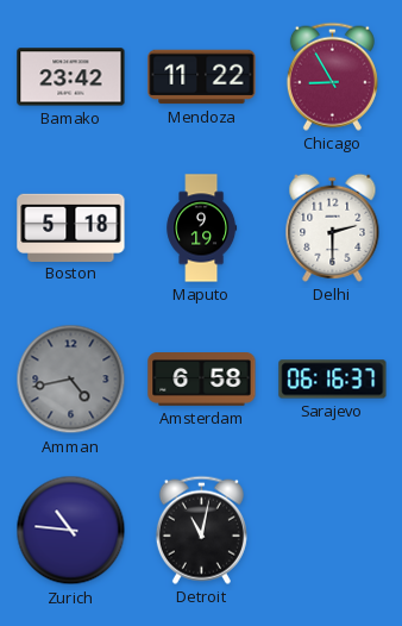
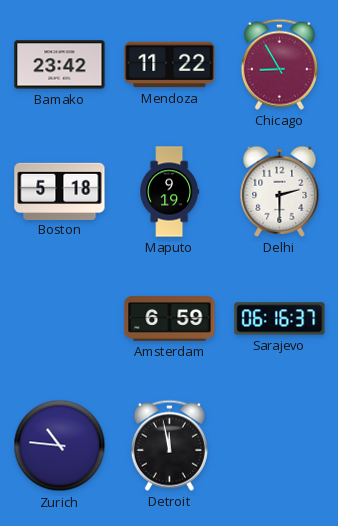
Amman: 4:43 -> none
Amsterdam: 6:58 -> 6:59
Detroit: 11:02 -> 11:58
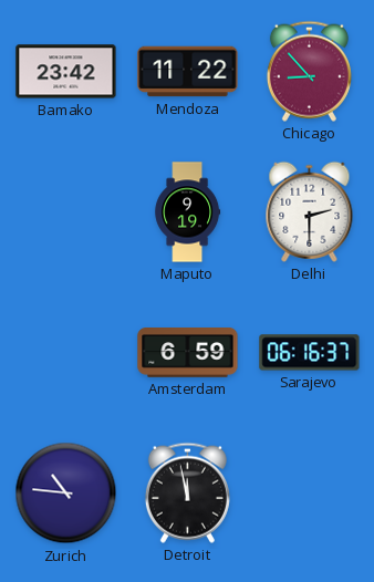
Chicago: 8:55 -> 8:53
Boston: 5:18 -> none
